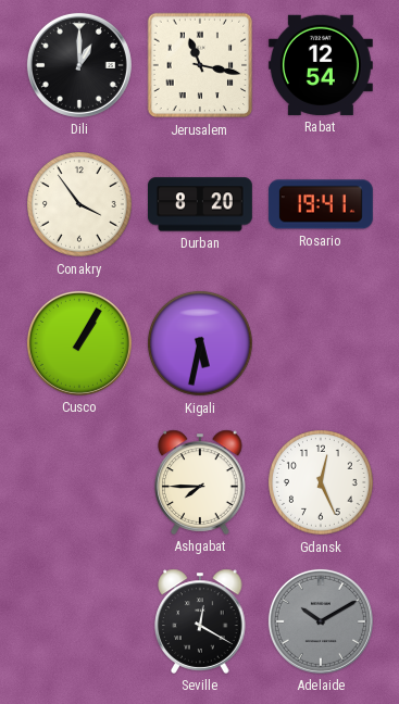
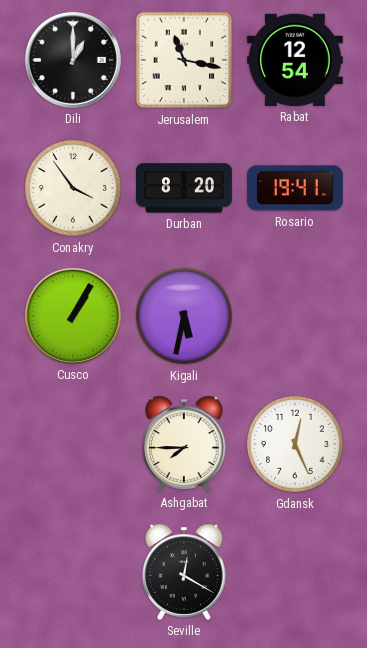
Adelaide: 10:10 -> none
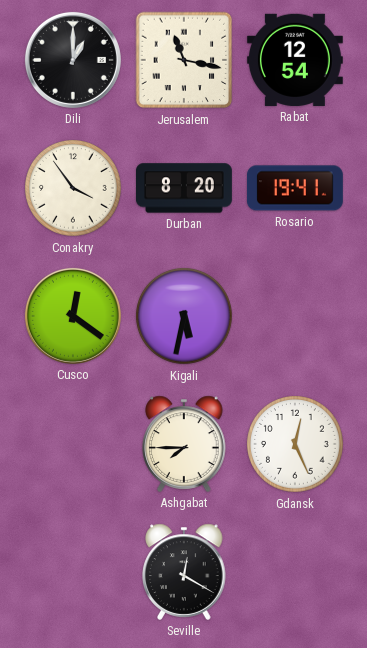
Cusco: 1:05 -> 12:21
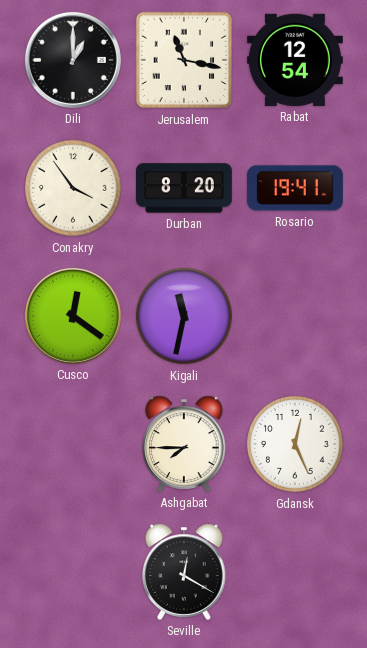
Kigali: 5:32 -> 11:32
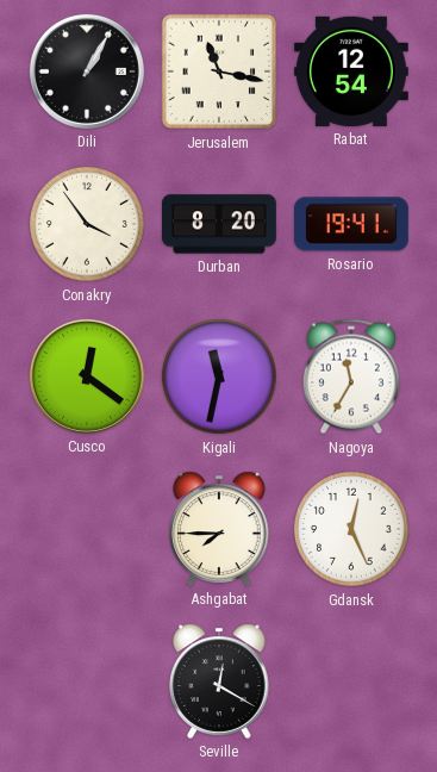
Dili: 1:00 -> 1:05
Nagoya: none -> 11:35
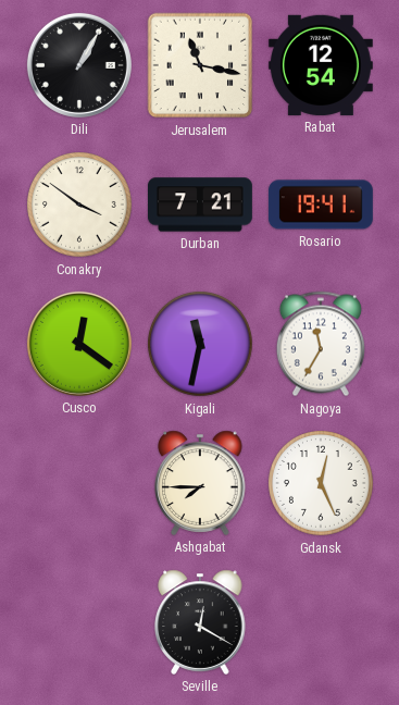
Conakry: 3:54 -> 3:51
Durban: 8:20 -> 7:21
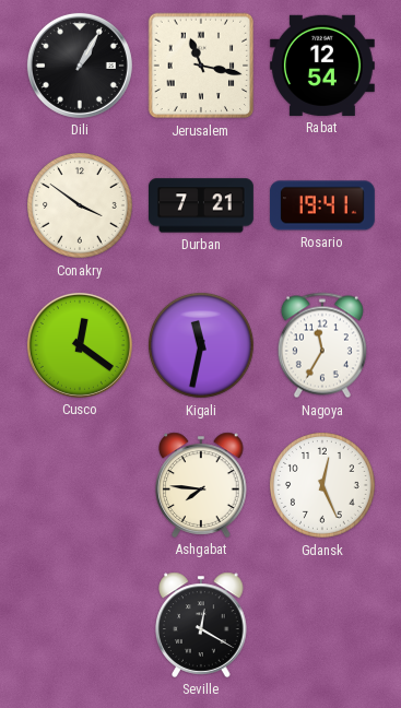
Ashgabat: 7:45 -> 7:46
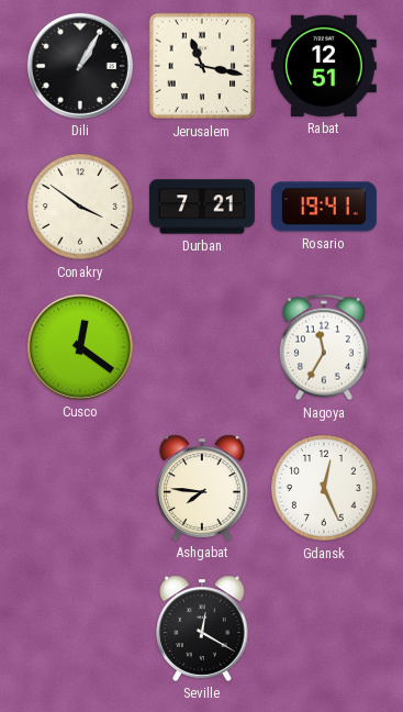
Rabat: 12:54 -> 12:51
Kigali: 11:32 -> none
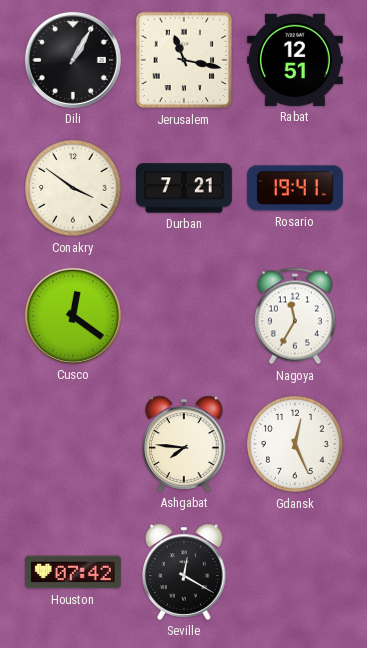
Houston: none -> 07:42
